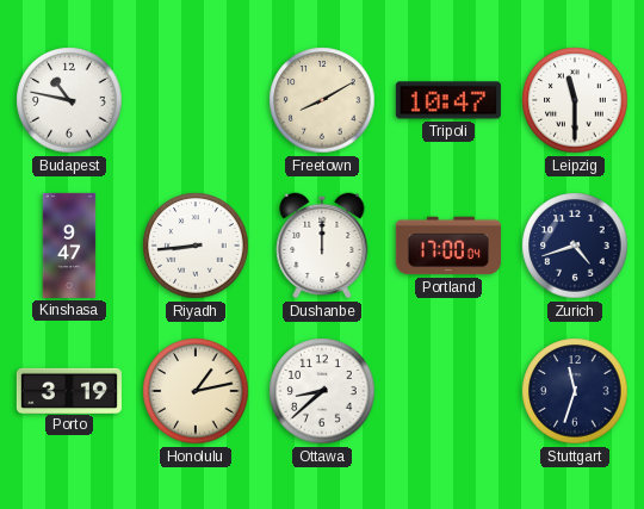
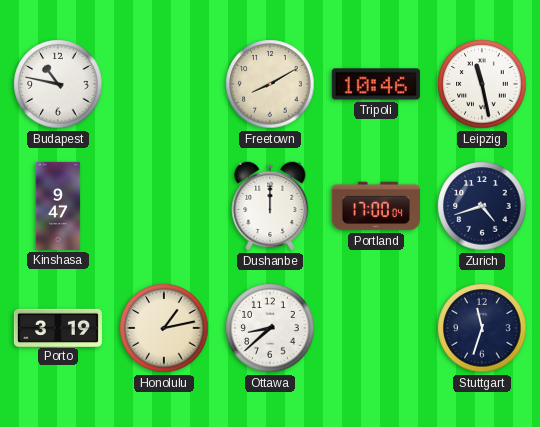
Tripoli: 10:47 -> 10:46
Leipzig: 11:30 -> 11:28
Riyadh: 8:44 -> none
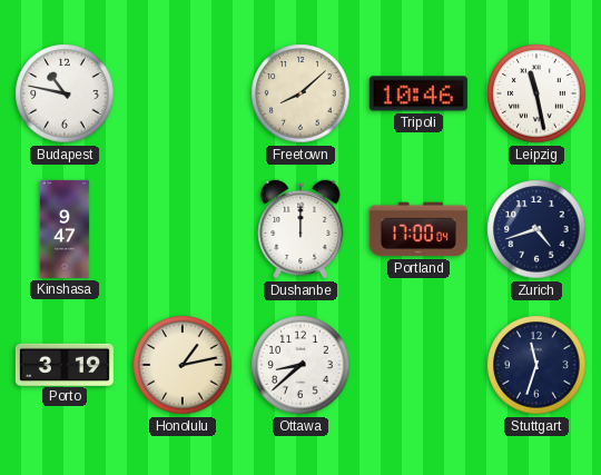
Freetown: 8:10 -> 8:08
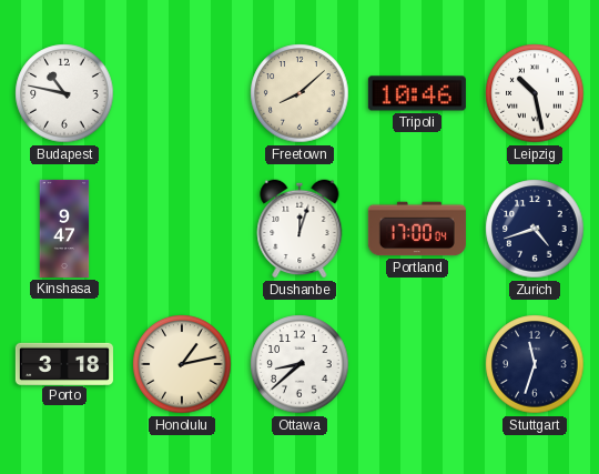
Leipzig: 11:28 -> 10:28
Dushanbe: 12:00 -> 12:03
Porto: 3:19 -> 3:18
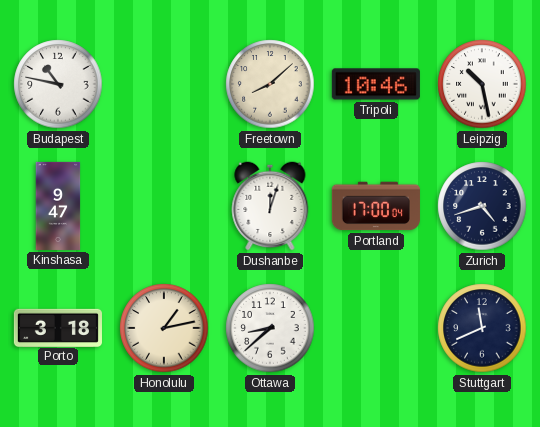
Stuttgart: 11:33 -> 11:41
